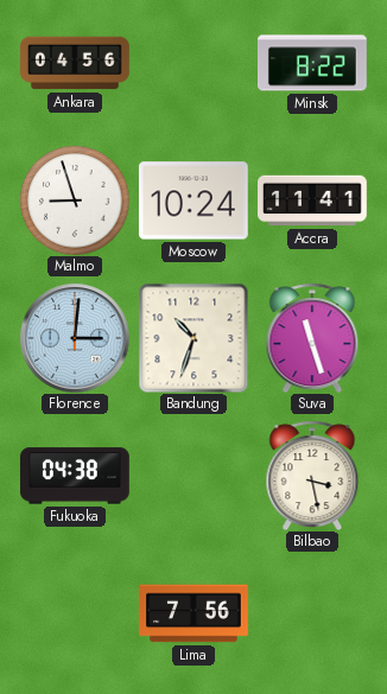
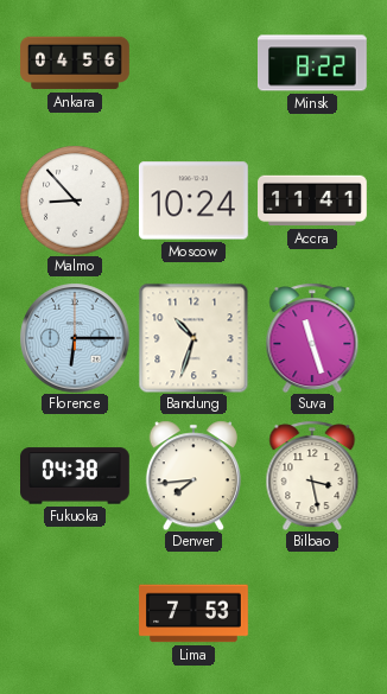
Malmo: 8:57 -> 8:53
Florence: 3:01 -> 6:15
Denver: none -> 7:44
Lima: 7:56 -> 7:53
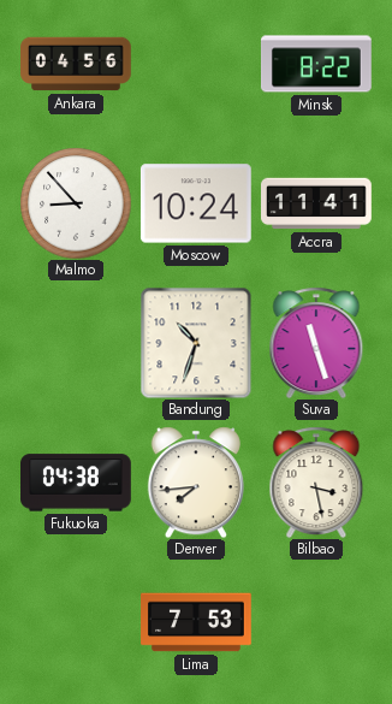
Florence: 6:15 -> none
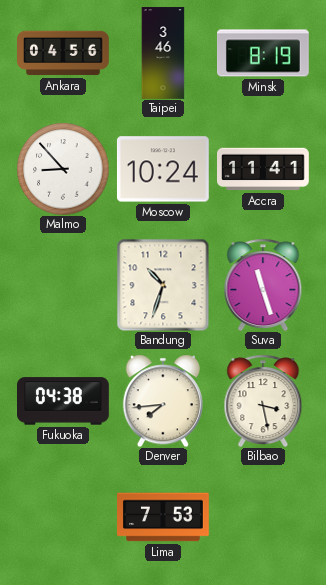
Taipei: none -> 3:46
Minsk: 8:22 -> 8:19
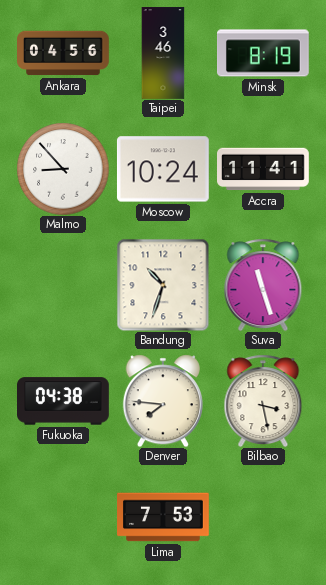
Denver: 7:44 -> 7:46
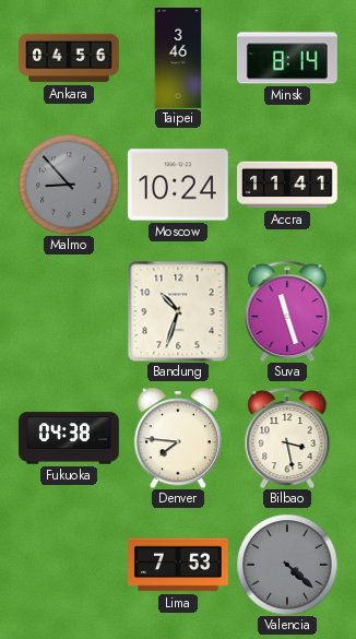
Minsk: 8:19 -> 8:14
Malmo dial: white -> grey
Valencia: none -> 4:22
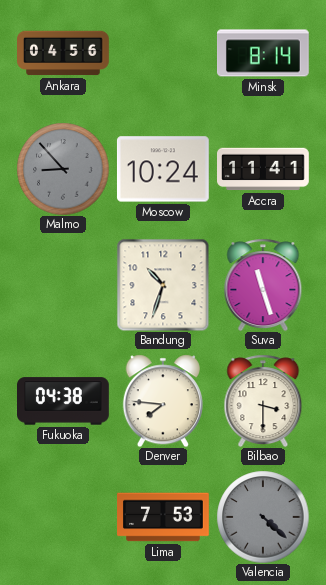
Taipei: 3:46 -> none
Bilbao: 3:28 -> 3:30
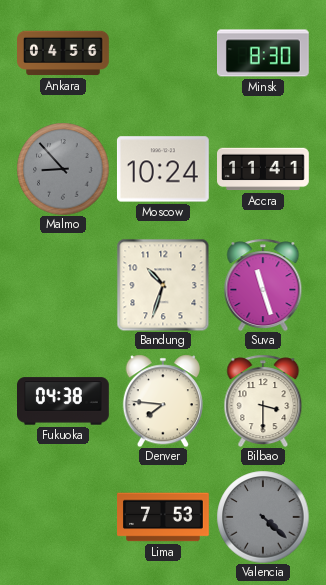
Minsk: 8:14 -> 8:30
